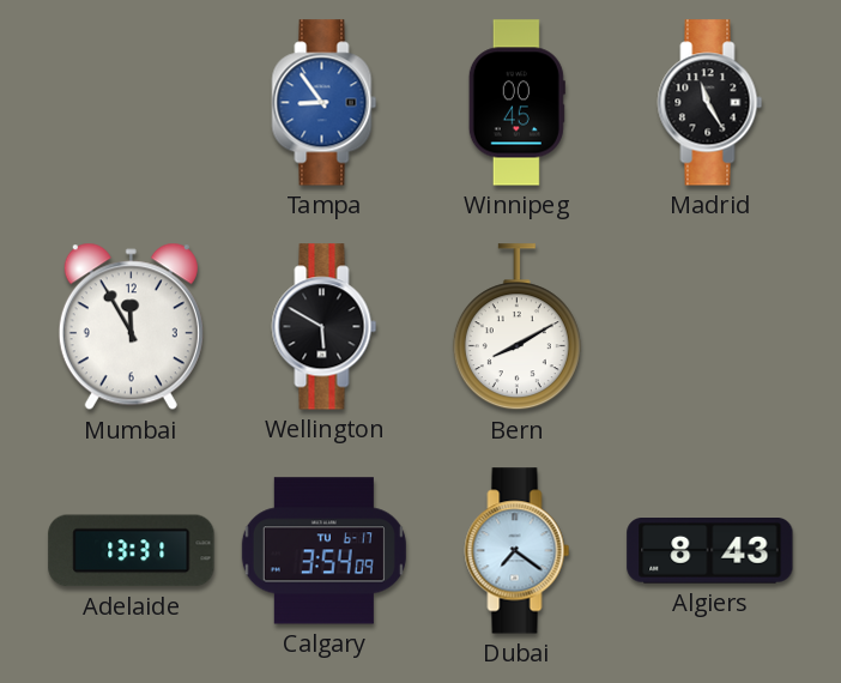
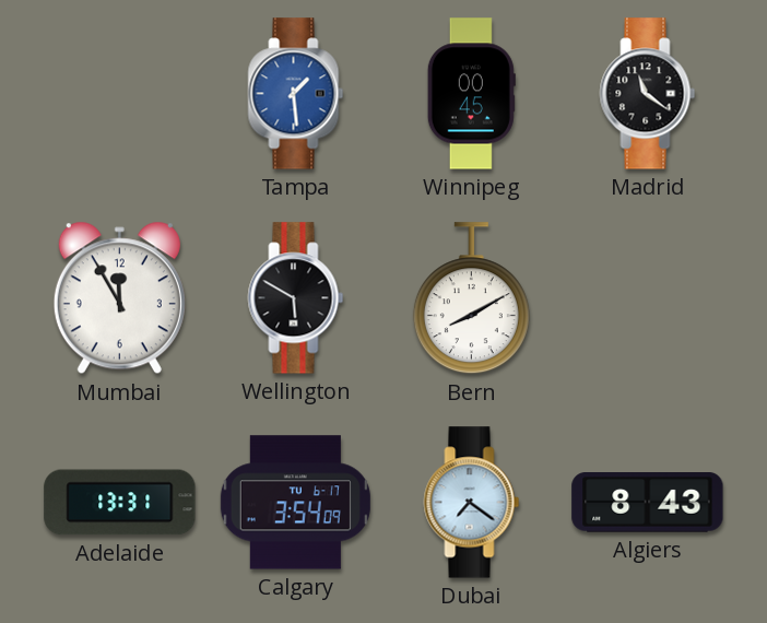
Tampa: 8:54 -> 1:29
Madrid: 11:25 -> 11:21
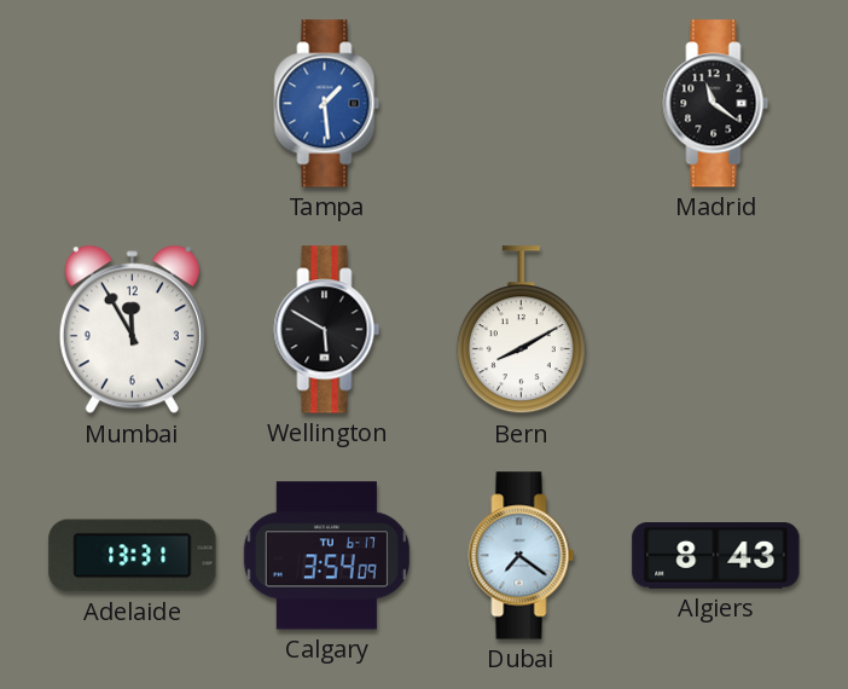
Winnipeg: 00:45 -> none
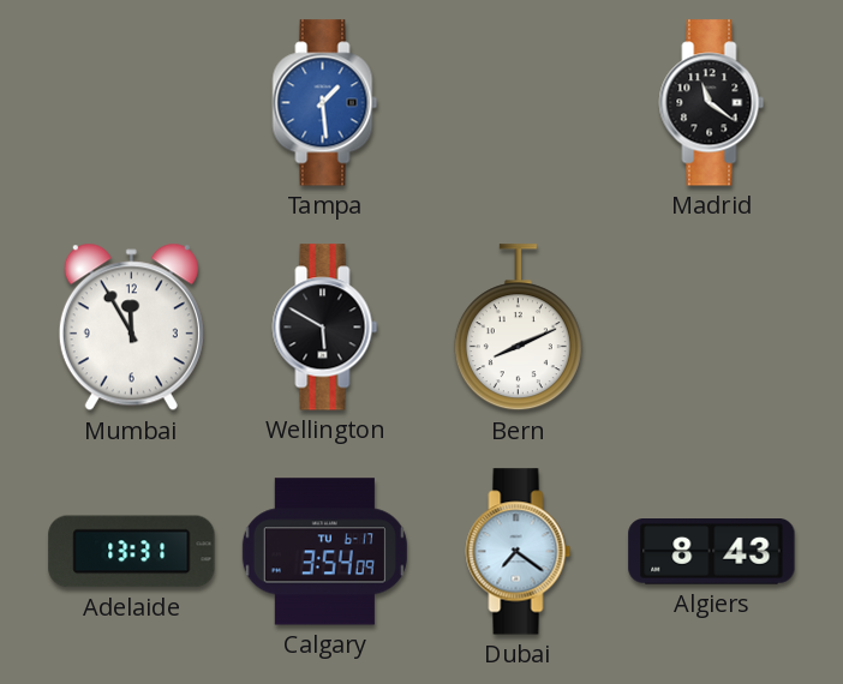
Bern: 8:10 -> 8:11
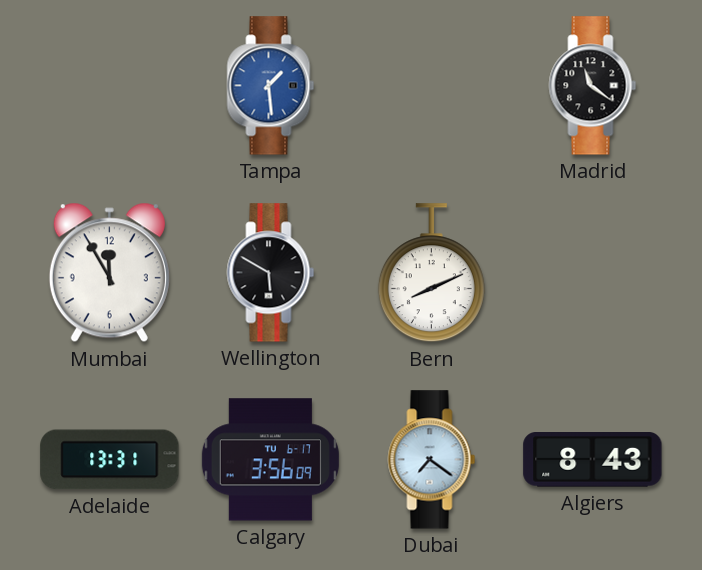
Calgary: 3:54 -> 3:56
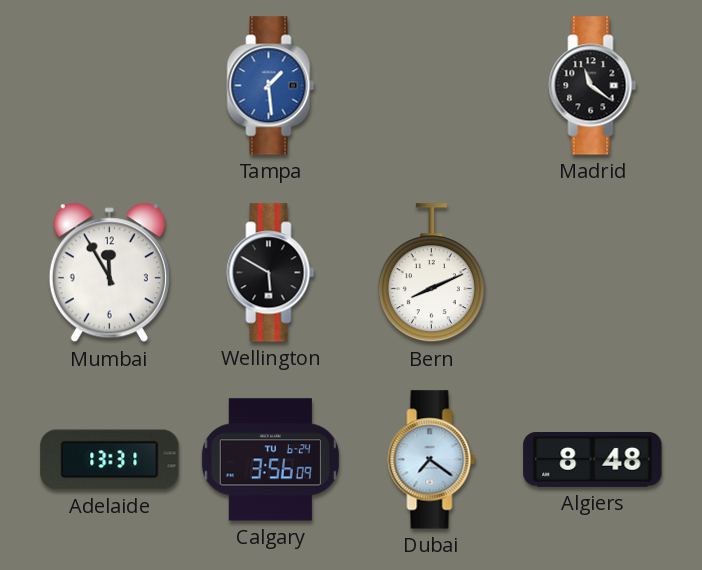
Calgary date: TU 6-17 -> TU 6-24
Algiers: 8:43 -> 8:48
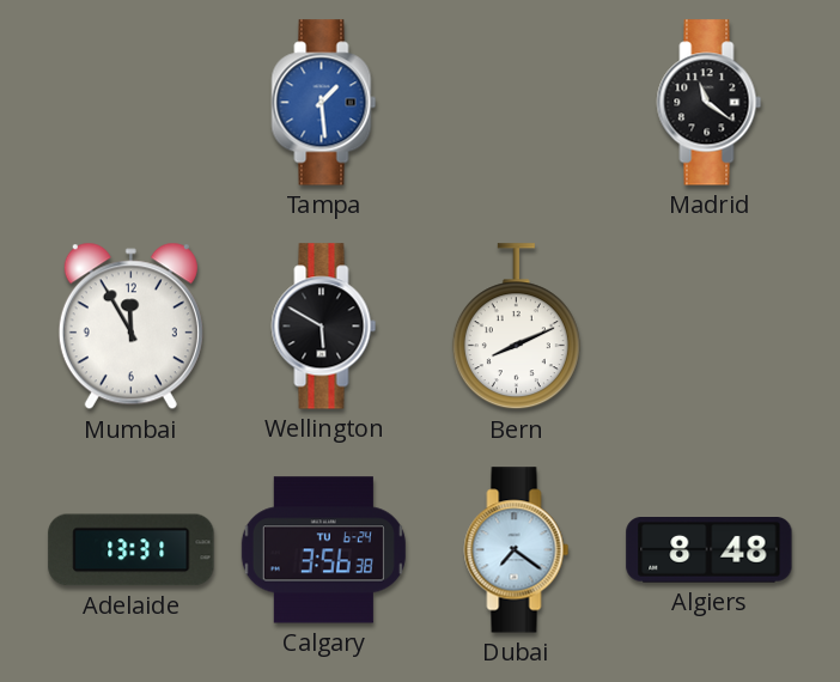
Calgary: 3:56:09 -> 3:56:38
